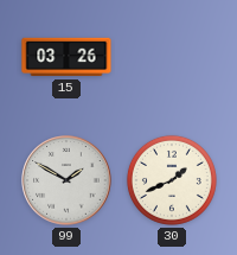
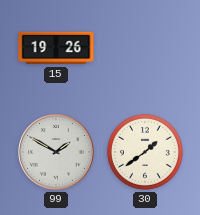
15: 03:26 -> 19:26
30: 1:41 -> 1:39
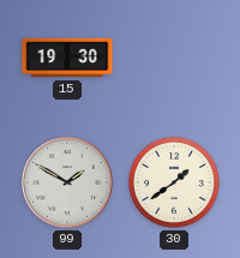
15: 19:26 -> 19:30
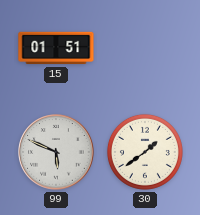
15: 19:30 -> 01:51
99: 1:50 -> 5:49
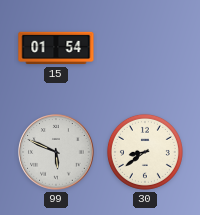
15: 01:51 -> 01:54
30: 1:39 -> 8:39
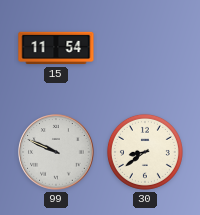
15: 01:54 -> 11:54
99: 5:49 -> 9:49
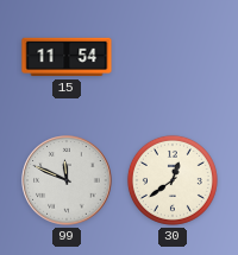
99: 9:49 -> 11:49
30: 8:39 -> 12:39
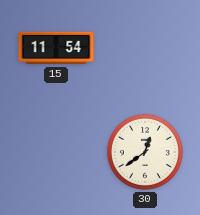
99: 11:49 -> none
